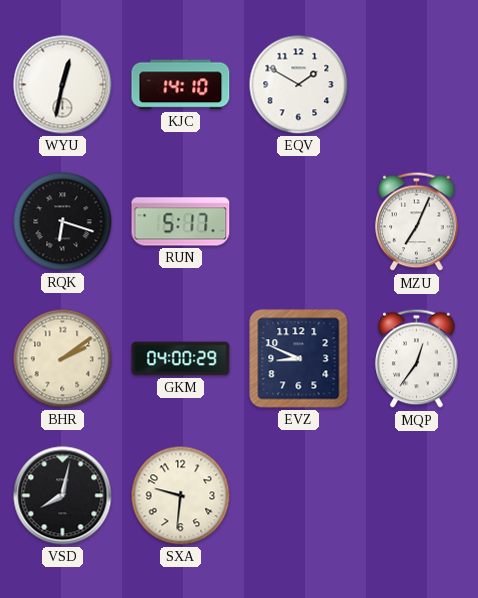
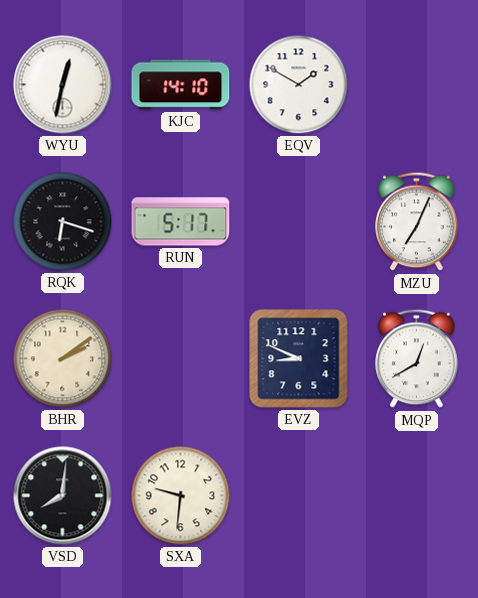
GKM: 04:00 -> none
MQP: 12:36 -> 12:40
VSD: 8:02 -> 8:01
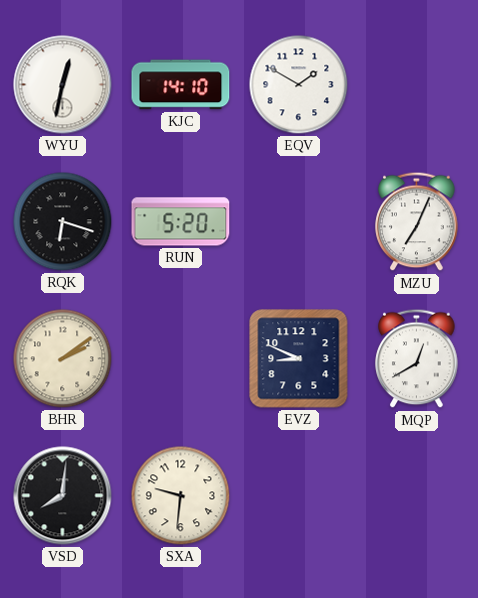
RUN: 5:17 -> 5:20
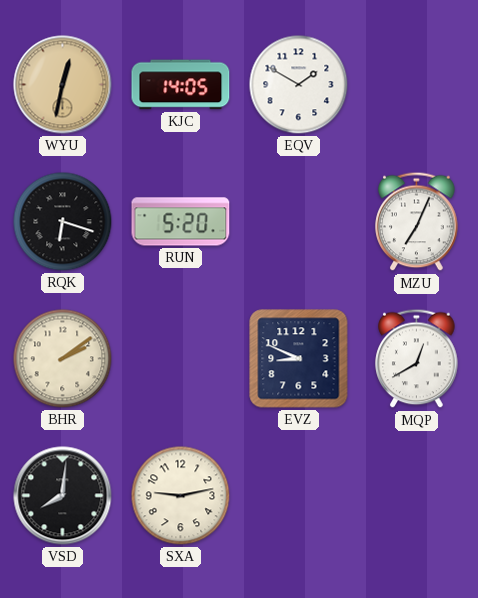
WYU dial: white -> champagne
KJC: 14:10 -> 14:05
SXA: 9:31 -> 9:13
